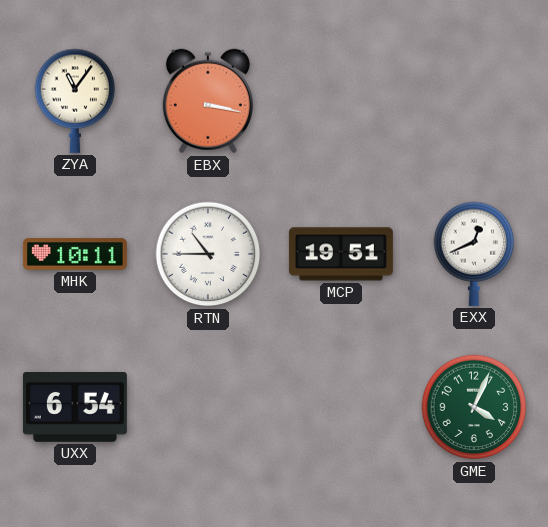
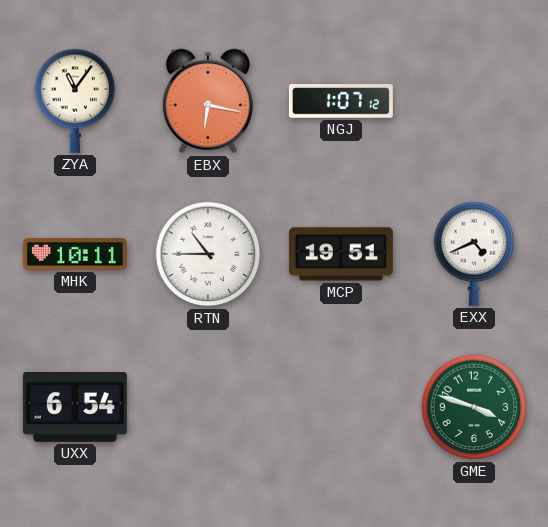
EBX: 3:17 -> 6:17
NGJ: none -> 1:07
EXX: 12:41 -> 4:41
GME: 4:04 -> 3:48
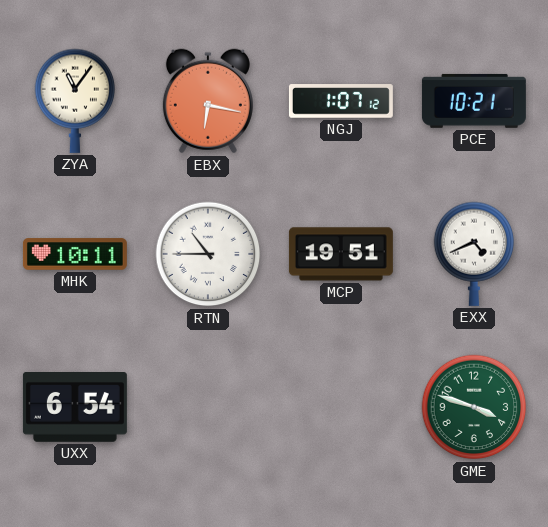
PCE: none -> 10:21
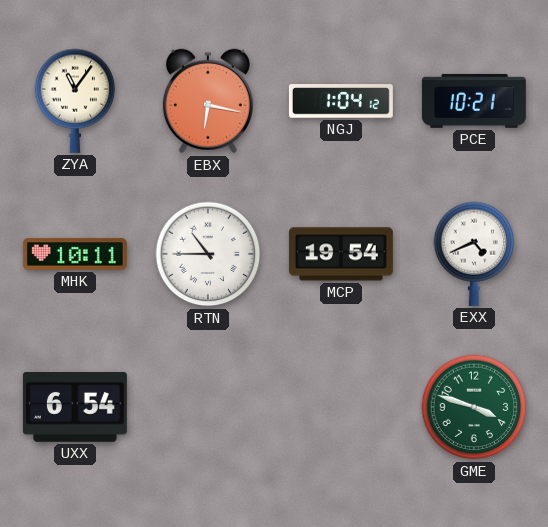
NGJ: 1:07 -> 1:04
MCP: 19:51 -> 19:54
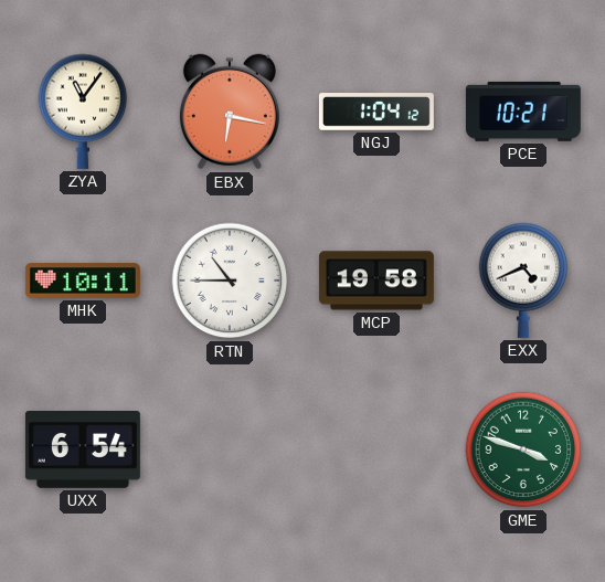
MCP: 19:54 -> 19:58
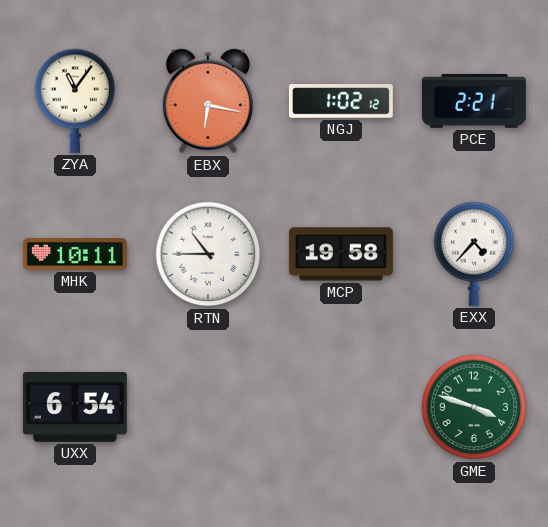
NGJ: 1:04 -> 1:02
PCE: 10:21 -> 2:21
EXX: 4:41 -> 4:37
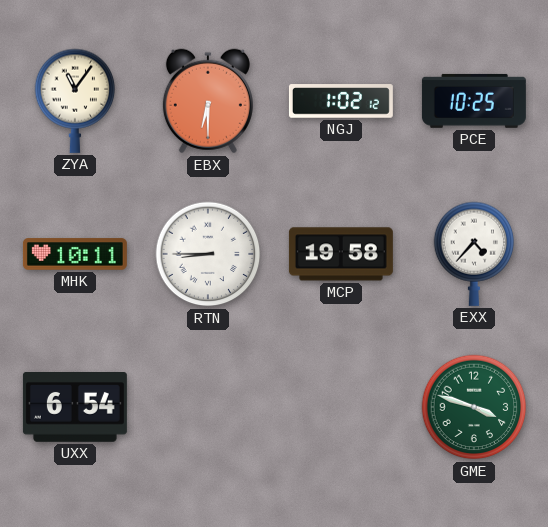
EBX: 6:17 -> 6:30
PCE: 2:21 -> 10:25
RTN: 10:45 -> 8:45
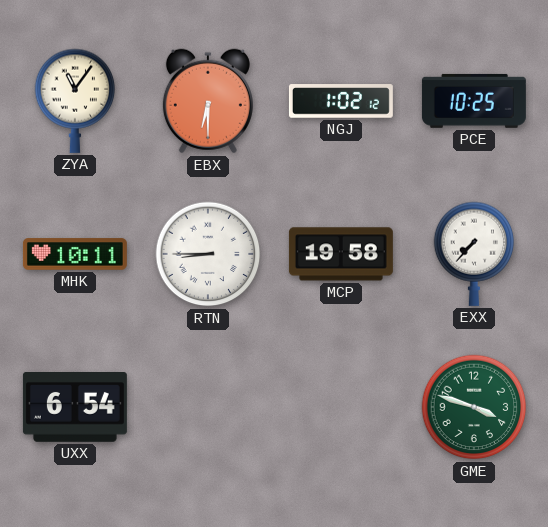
EXX: 4:37 -> 7:37
